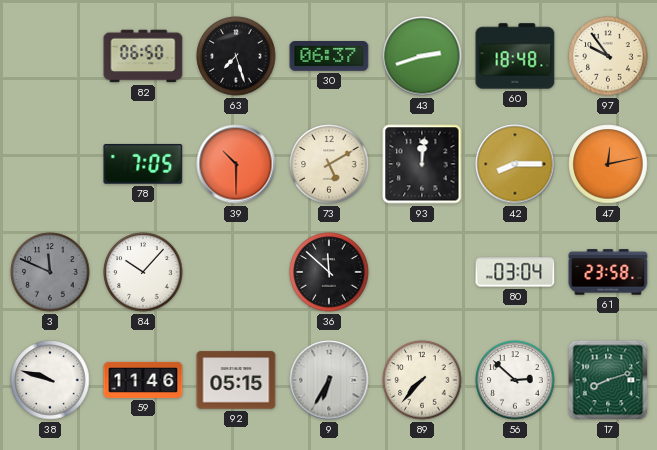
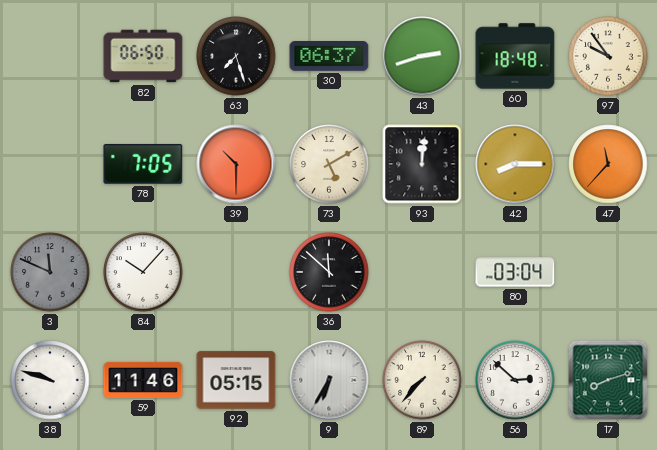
47: 12:13 -> 11:37
61: 23:58 -> none
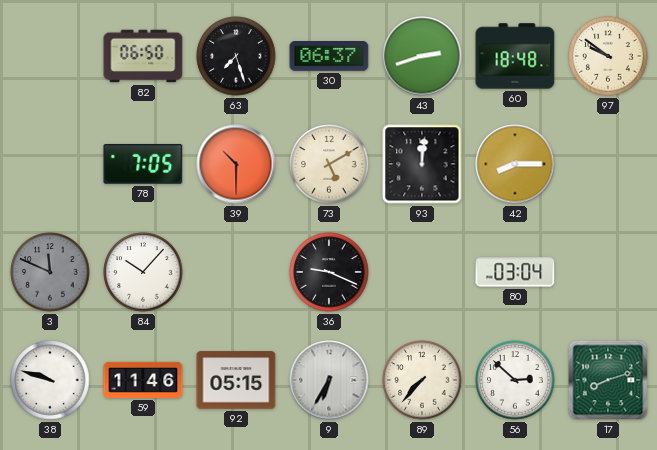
97: 9:54 -> 9:51
47: 11:37 -> none
36: 11:52 -> 9:19
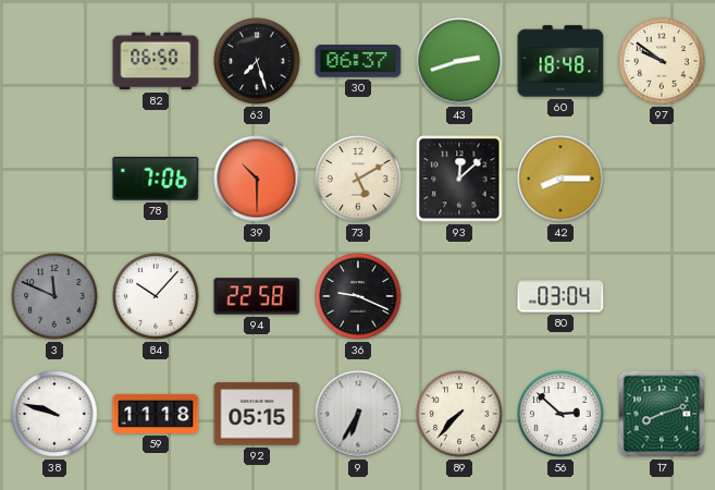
78: 7:05 -> 7:06
93: 12:01 -> 12:08
94: none -> 22:58
59: 11:46 -> 11:18
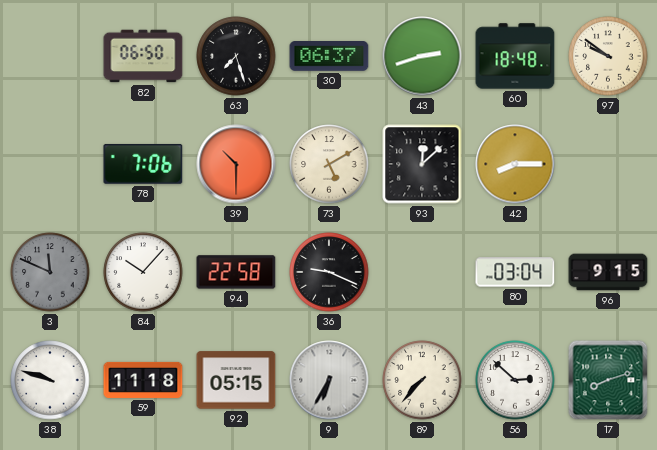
96: none -> 9:15
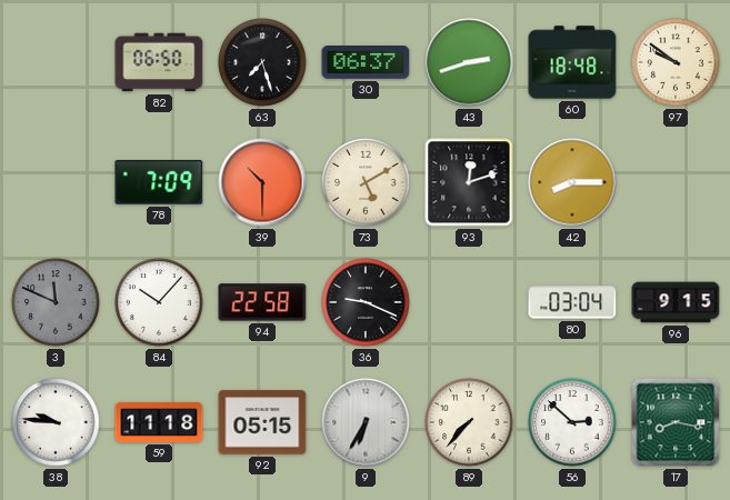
78: 7:06 -> 7:09
93: 12:08 -> 12:12
38: 9:48 -> 9:46
17: 8:12 -> 8:17
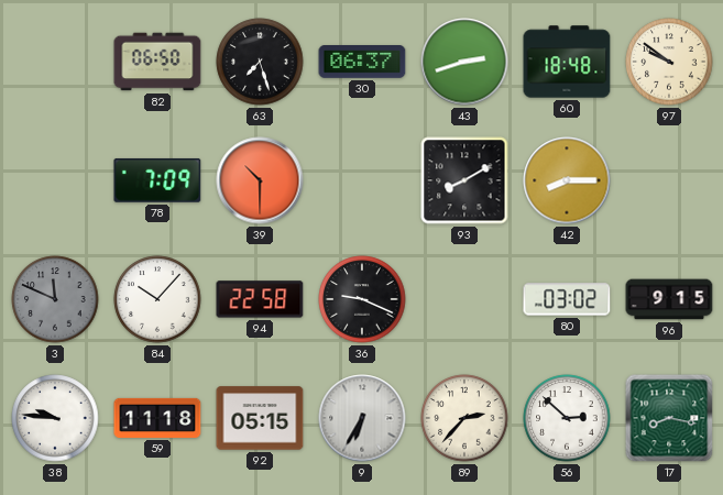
73: 5:10 -> none
93: 12:12 -> 8:10
80: 03:04 -> 03:02
89: 7:37 -> 2:37
